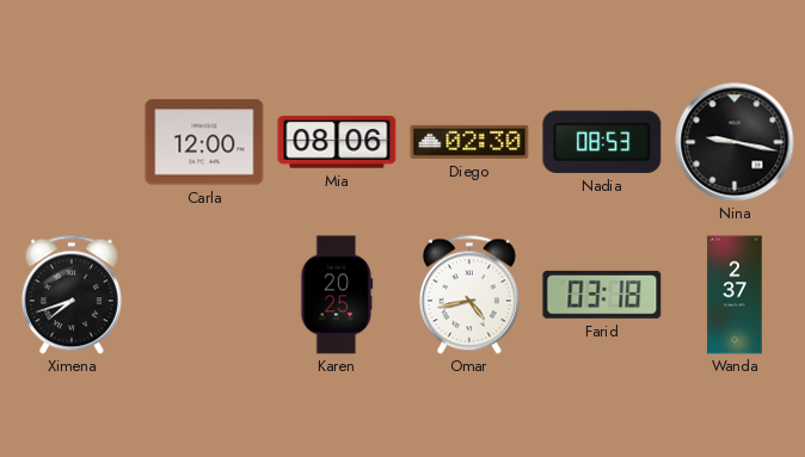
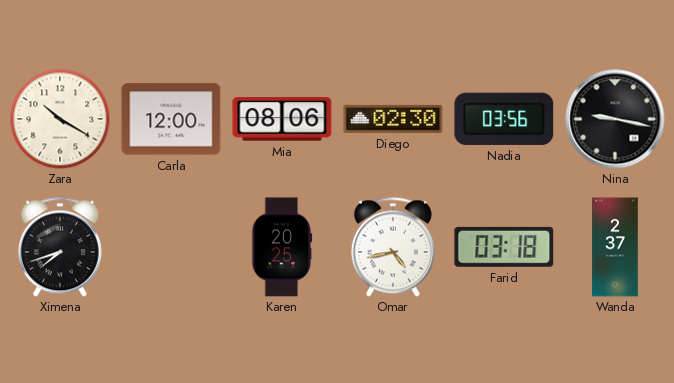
Zara: none -> 10:20
Nadia: 08:53 -> 03:56
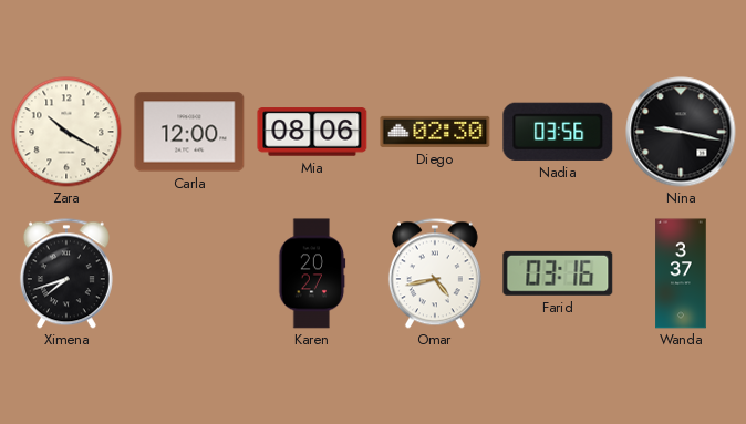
Karen: 20:25 -> 20:27
Farid: 03:18 -> 03:16
Wanda: 2:37 -> 3:37
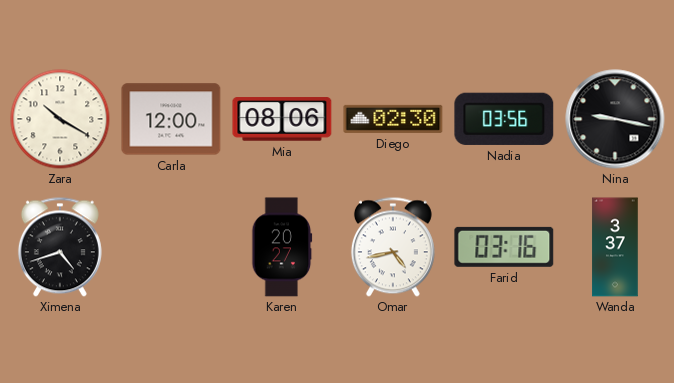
Ximena: 7:42 -> 4:42
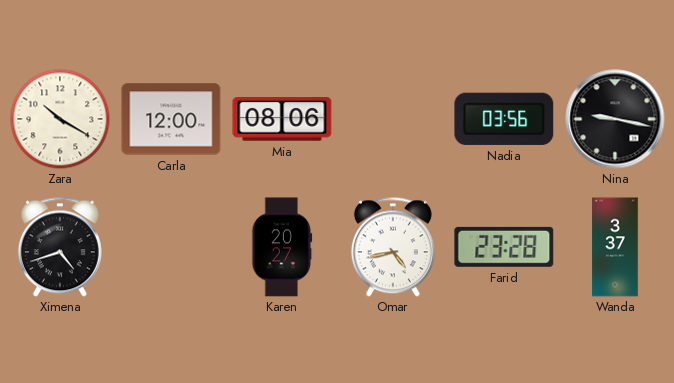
Diego: 02:30 -> none
Farid: 03:16 -> 23:28
